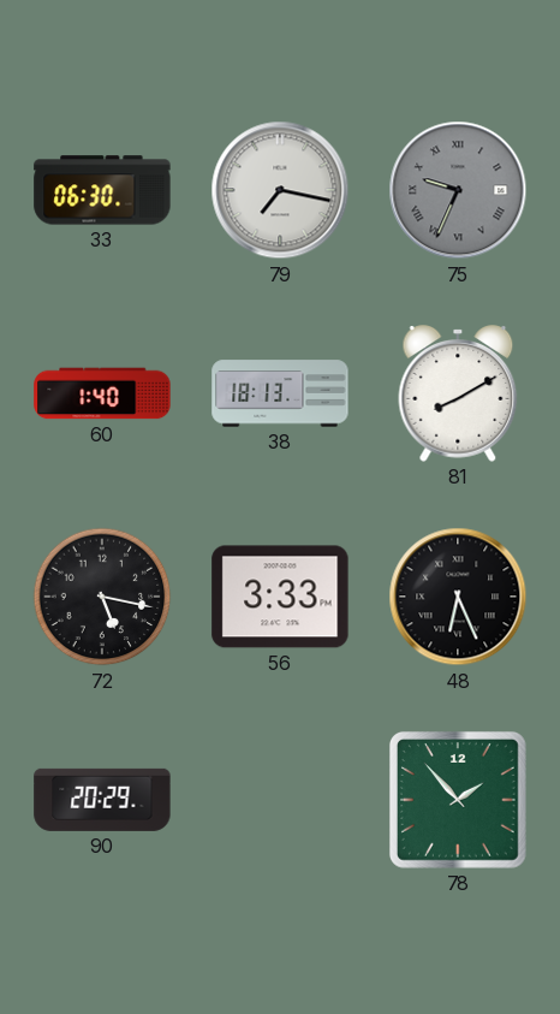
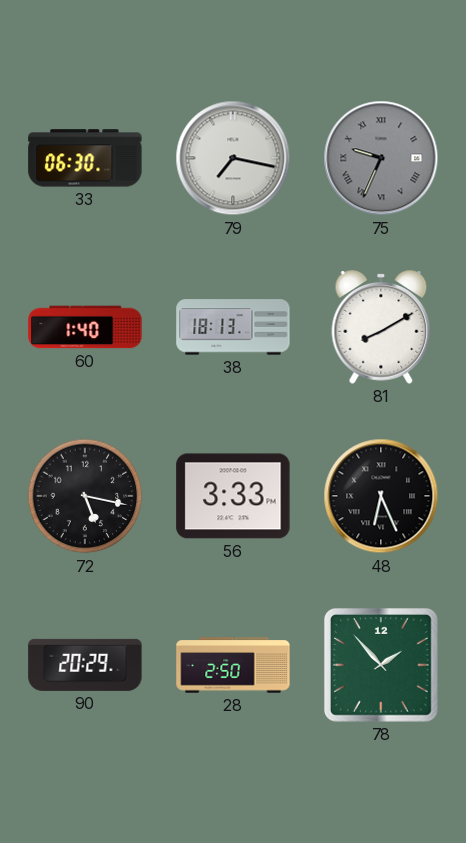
28: none -> 2:50
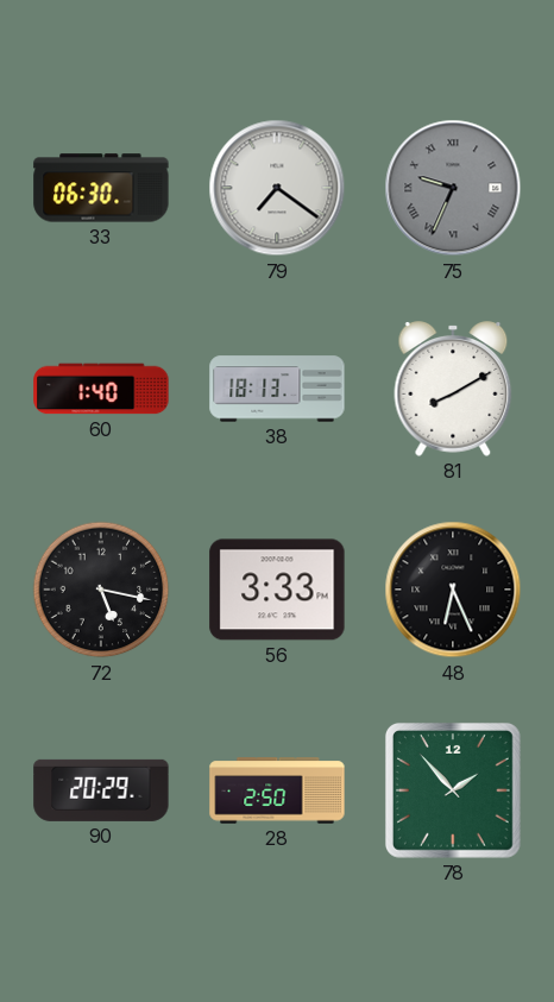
79: 7:17 -> 7:21
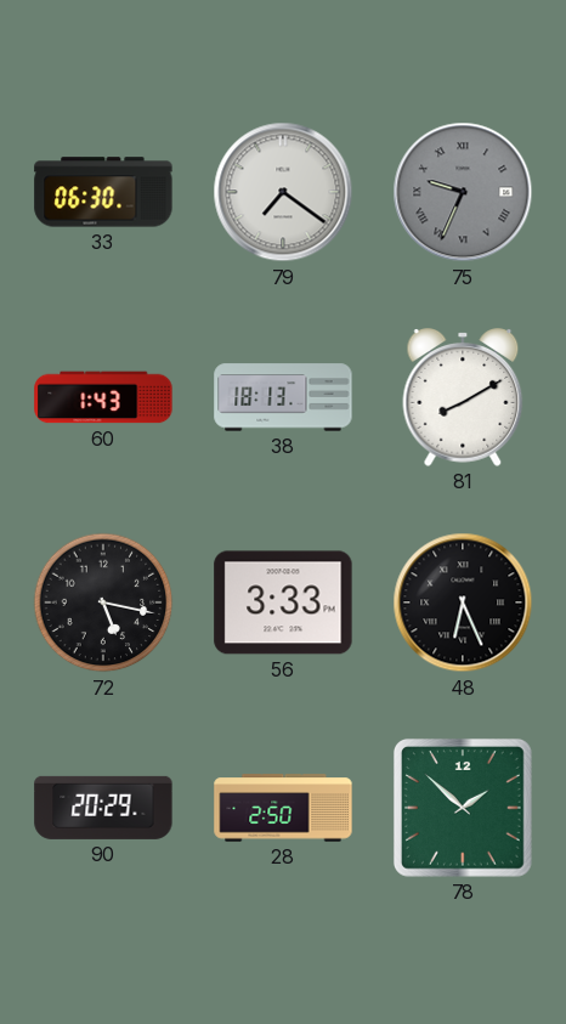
60: 1:40 -> 1:43
78: 1:53 -> 1:52
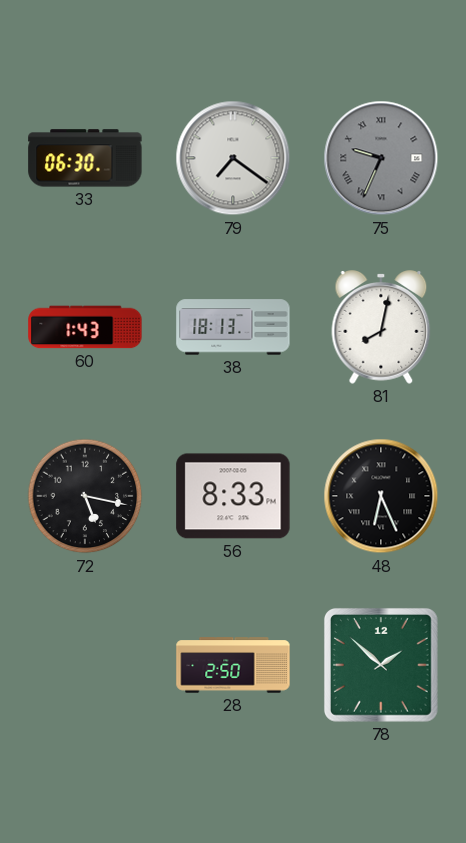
81: 8:10 -> 8:02
56: 3:33 -> 8:33
90: 20:29 -> none
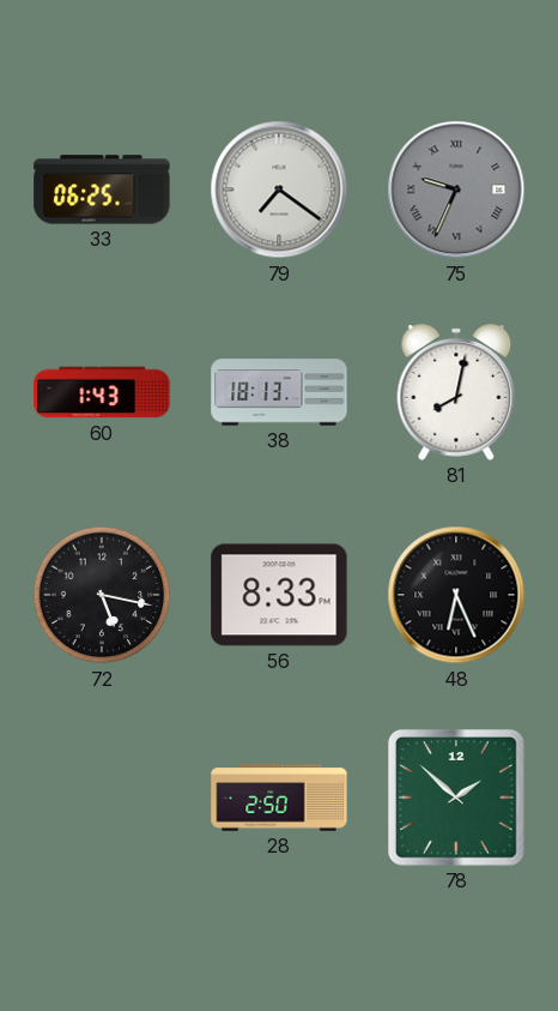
33: 06:30 -> 06:25
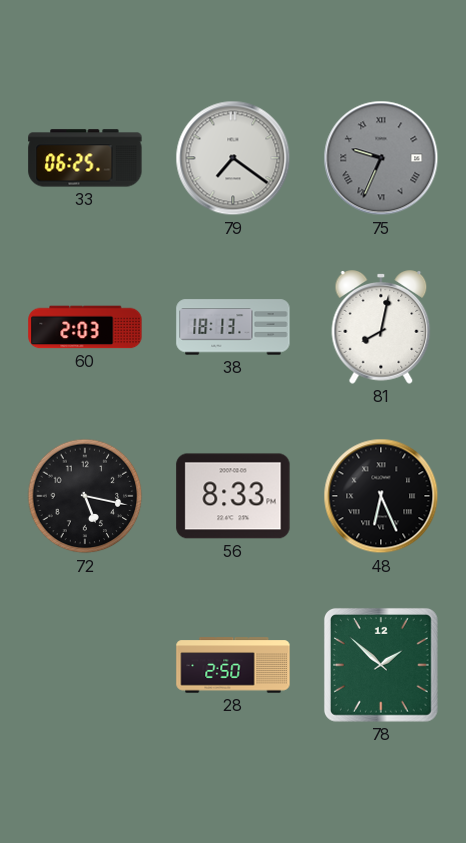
60: 1:43 -> 2:03
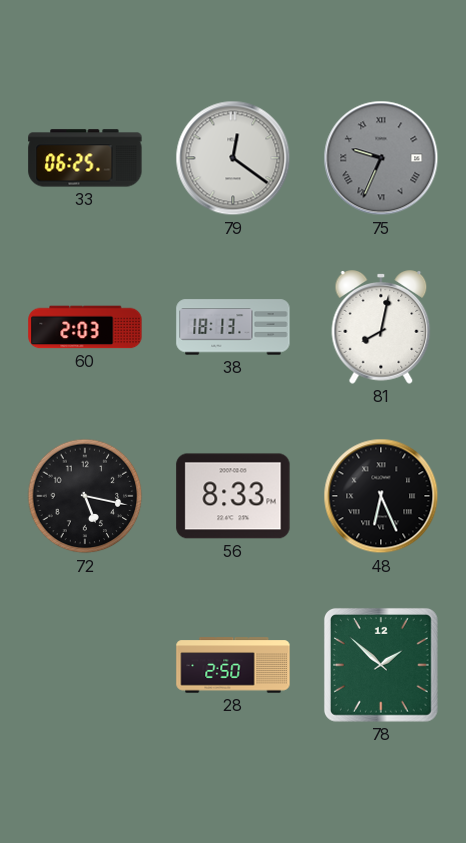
79: 7:21 -> 12:21
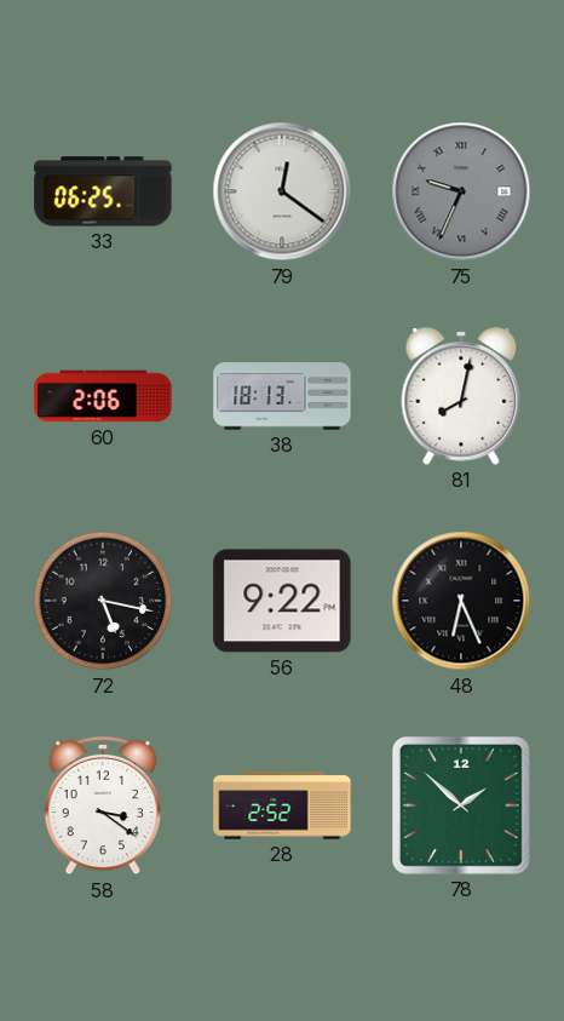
60: 2:03 -> 2:06
56: 8:33 -> 9:22
58: none -> 3:21
28: 2:50 -> 2:52
